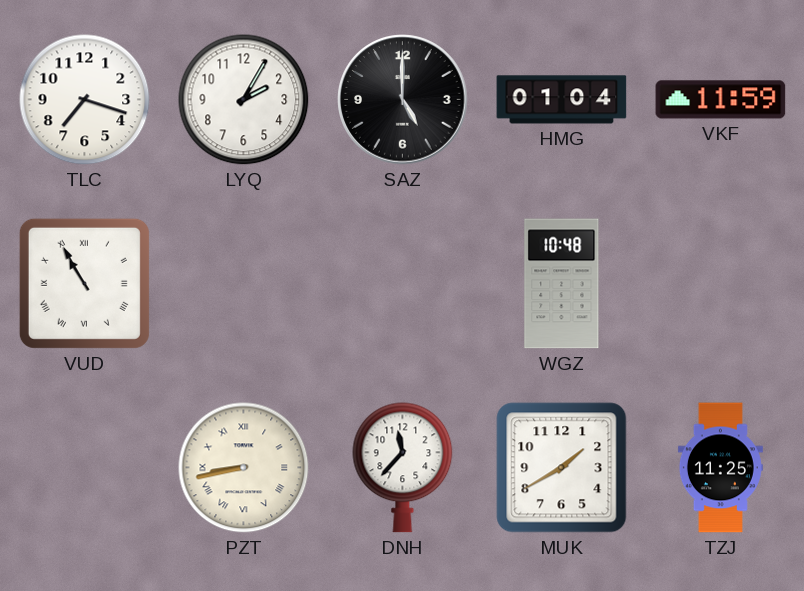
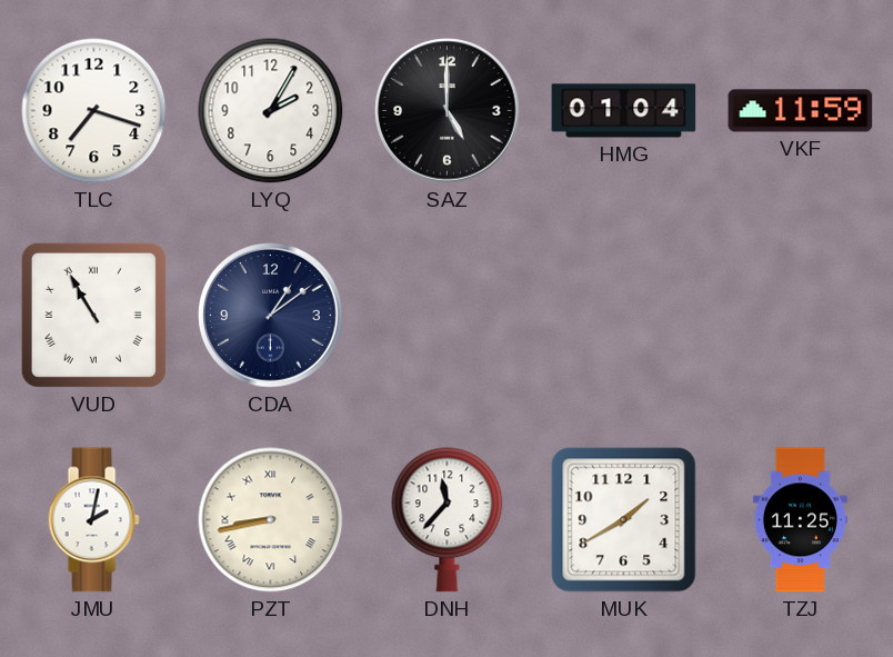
CDA: none -> 1:09
WGZ: 10:48 -> none
JMU: none -> 2:02
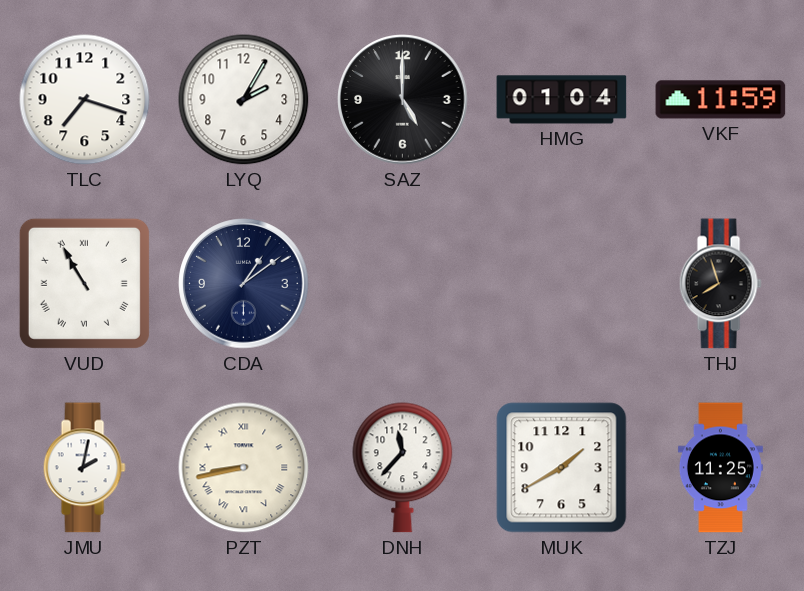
THJ: none -> 7:57
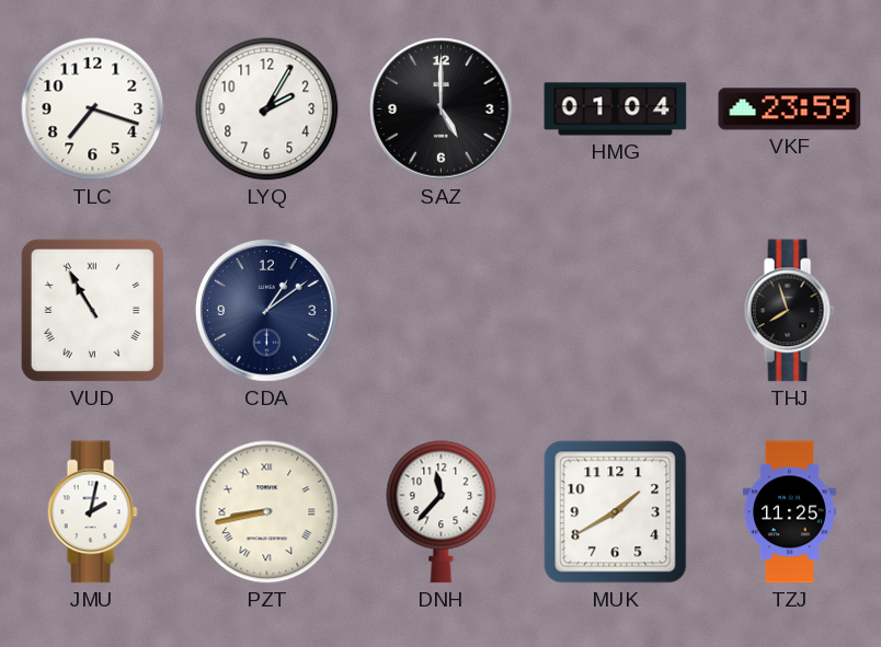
VKF: 11:59 -> 23:59
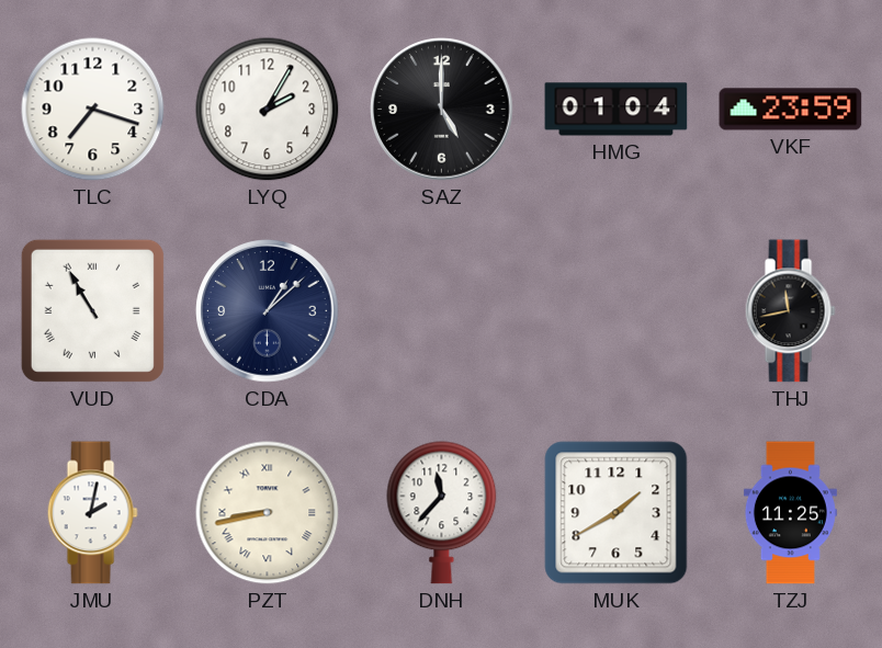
CDA: 1:09 -> 1:08
THJ: 7:57 -> 11:43
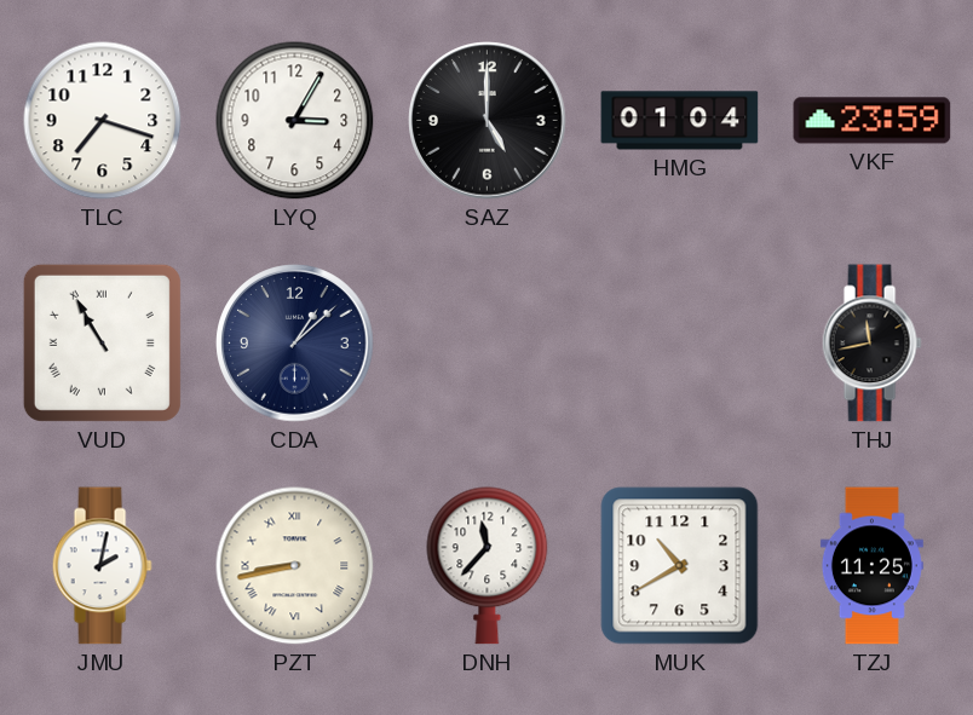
LYQ: 2:05 -> 3:05
MUK: 1:40 -> 10:40
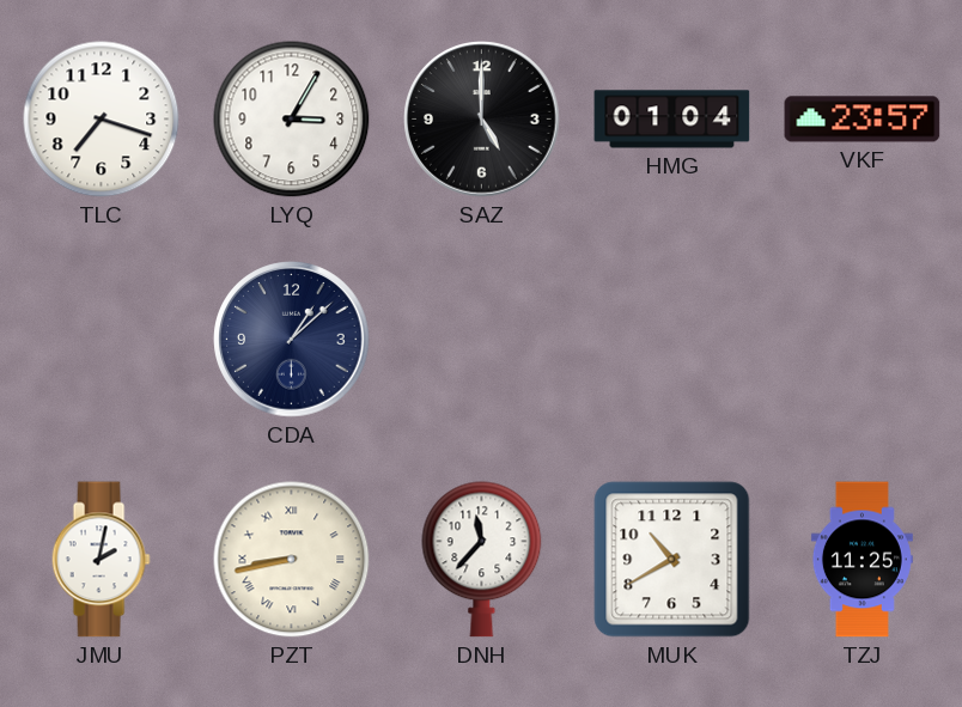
VKF: 23:59 -> 23:57
VUD: 10:55 -> none
THJ: 11:43 -> none
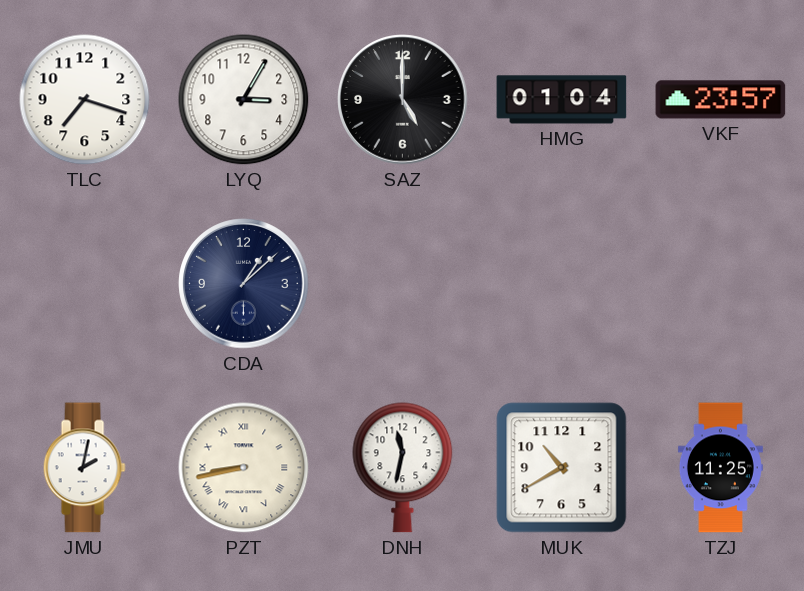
DNH: 11:37 -> 11:32
